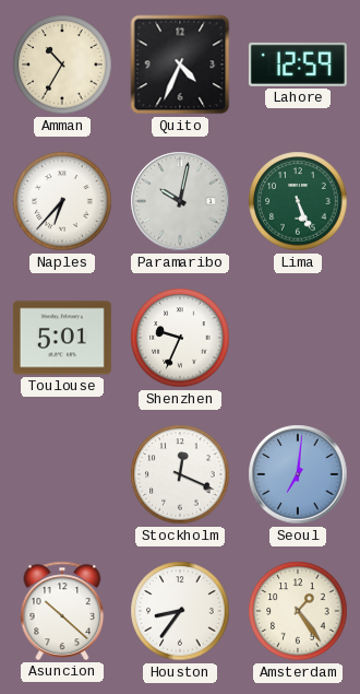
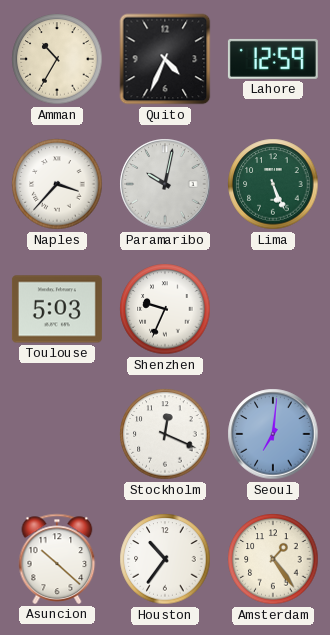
Naples: 6:37 -> 3:37
Toulouse: 5:01 -> 5:03
Houston: 8:36 -> 10:36
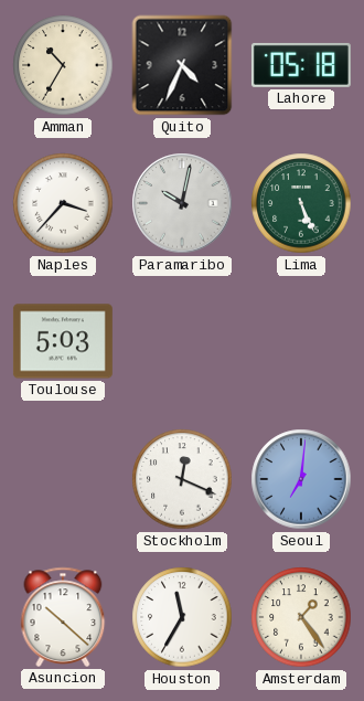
Lahore: 12:59 -> 05:18
Shenzhen: 9:34 -> none
Houston: 10:36 -> 11:35
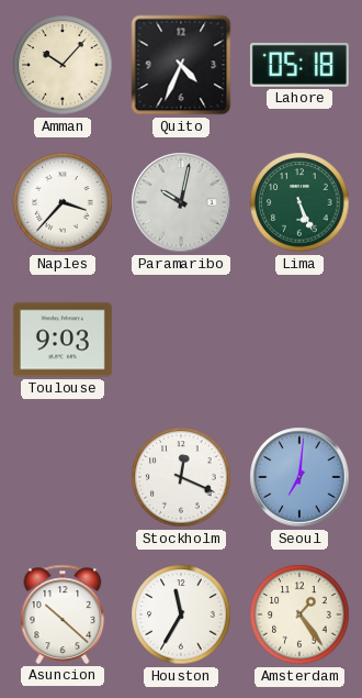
Amman: 10:35 -> 10:07
Toulouse: 5:03 -> 9:03
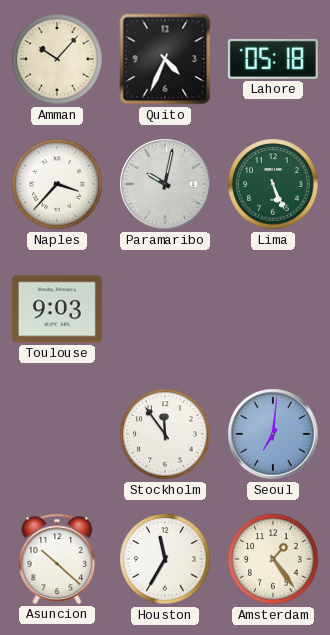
Stockholm: 12:19 -> 11:54
